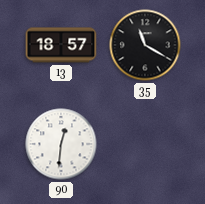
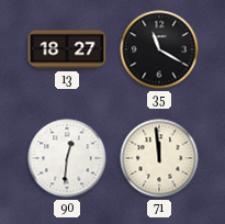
13: 18:57 -> 18:27
71: none -> 11:59
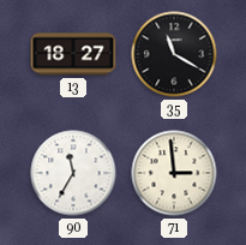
90: 12:31 -> 11:35
71: 11:59 -> 2:59
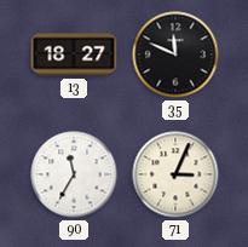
35: 11:20 -> 11:49
71: 2:59 -> 3:04
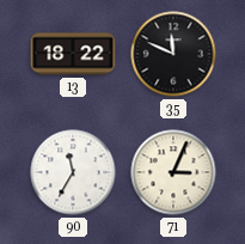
13: 18:27 -> 18:22
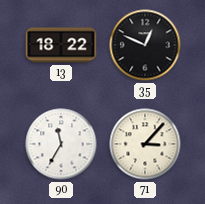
35: 11:49 -> 12:49
71: 3:04 -> 3:07
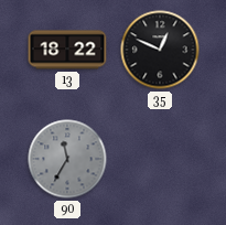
90 dial: white -> grey
71: 3:07 -> none
